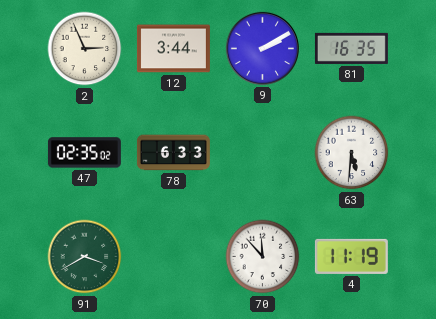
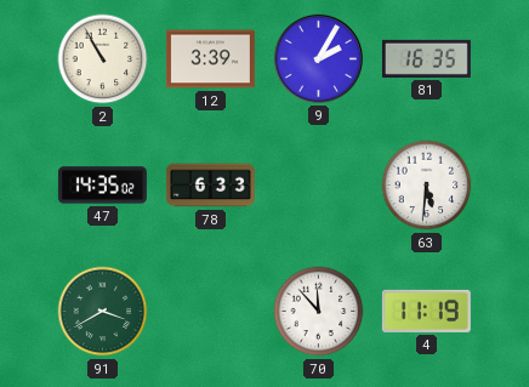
2: 2:56 -> 10:55
12: 3:44 -> 3:39
9: 2:10 -> 2:05
47: 02:35 -> 14:35
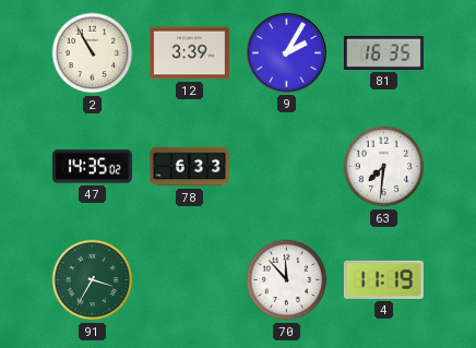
63: 5:31 -> 7:31
91: 3:40 -> 3:35
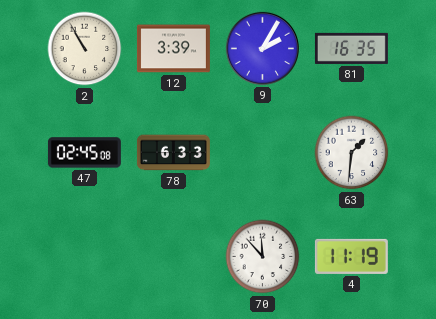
47: 14:35 -> 02:45
63: 7:31 -> 1:31
91: 3:35 -> none
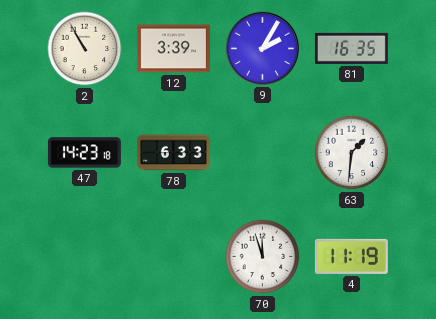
47: 02:45 -> 14:23
70: 11:53 -> 11:57
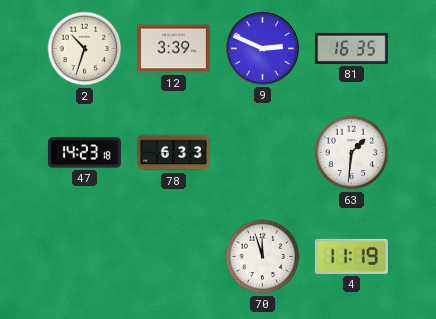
2: 10:55 -> 10:33
9: 2:05 -> 2:49
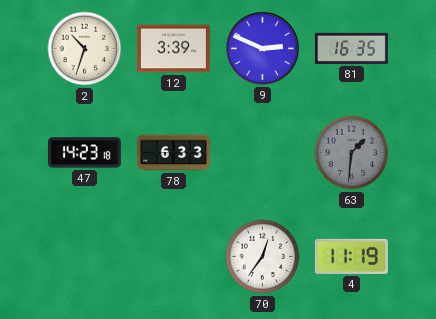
63 dial: white -> grey
70: 11:57 -> 12:36
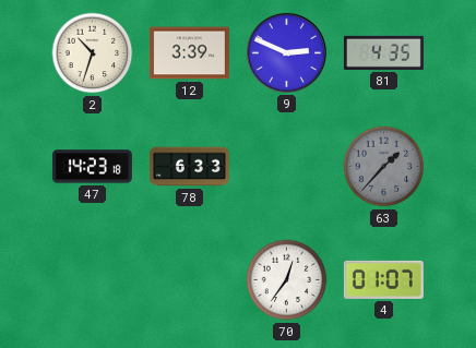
81: 16:35 -> 4:35
63: 1:31 -> 1:37
4: 11:19 -> 01:07
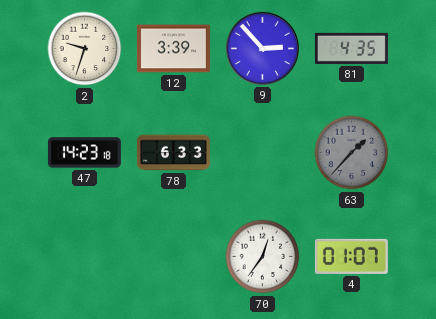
2: 10:33 -> 9:33
9: 2:49 -> 2:53
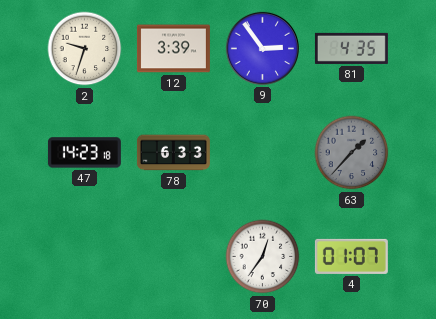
9: 2:53 -> 2:54
